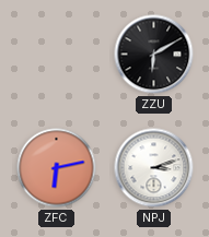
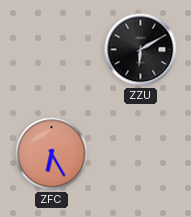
ZFC: 6:13 -> 6:25
NPJ: 3:12 -> none
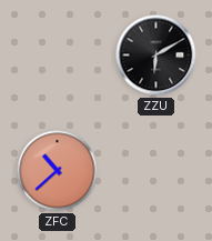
ZFC: 6:25 -> 10:38
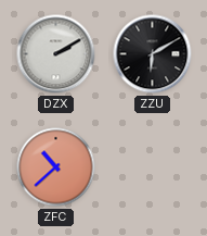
DZX: none -> 2:10
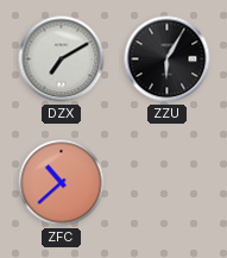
DZX: 2:10 -> 7:10
ZZU: 6:10 -> 6:05
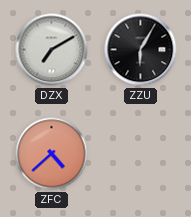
ZFC: 10:38 -> 4:38
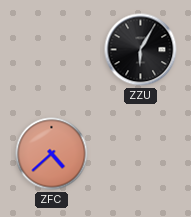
DZX: 7:10 -> none
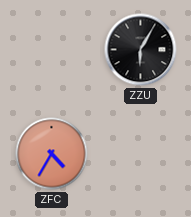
ZFC: 4:38 -> 4:35
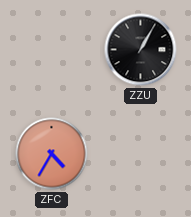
ZZU: 6:05 -> 1:05
